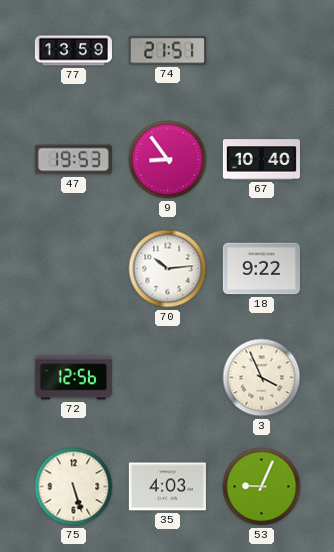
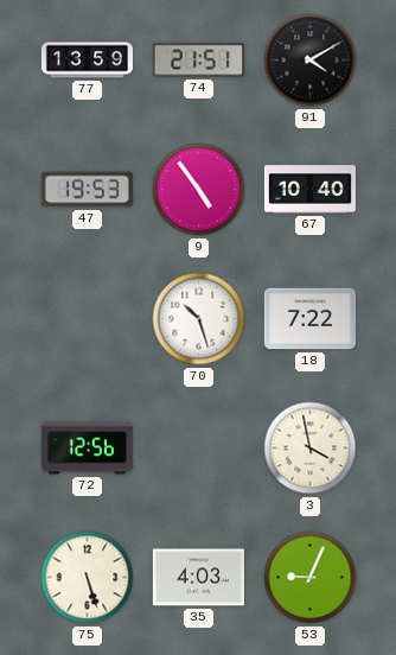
91: none -> 4:10
9: 8:54 -> 4:54
70: 10:14 -> 10:27
18: 9:22 -> 7:22
3: 3:56 -> 3:58
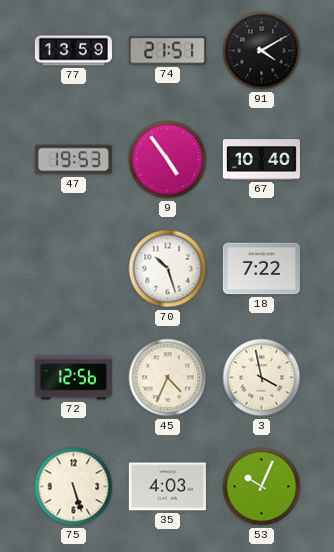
45: none -> 4:34
53: 9:04 -> 10:04
